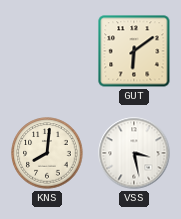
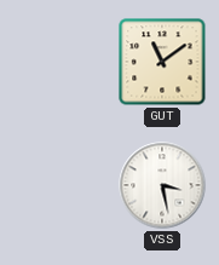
GUT: 6:09 -> 11:09
KNS: 8:01 -> none
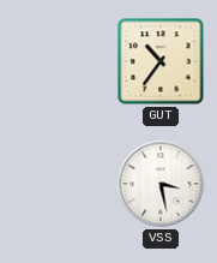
GUT: 11:09 -> 10:36
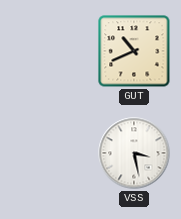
GUT: 10:36 -> 10:41
